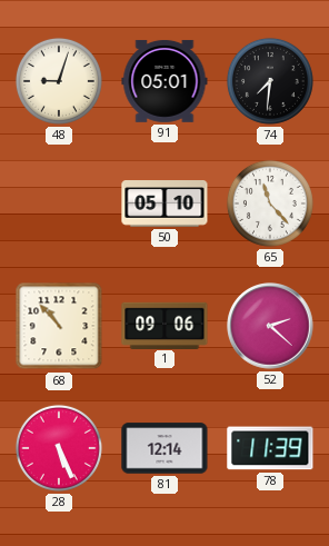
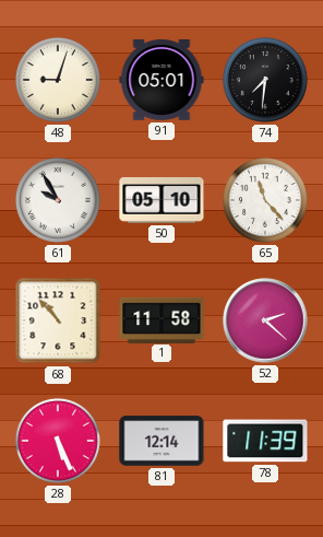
61: none -> 9:55
1: 09:06 -> 11:58
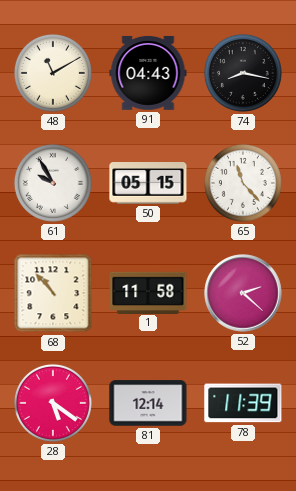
48: 9:03 -> 11:10
91: 05:01 -> 04:43
74: 7:31 -> 8:17
50: 05:10 -> 05:15
28: 5:26 -> 5:21
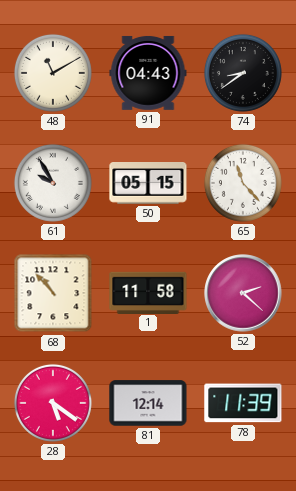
74: 8:17 -> 8:39
